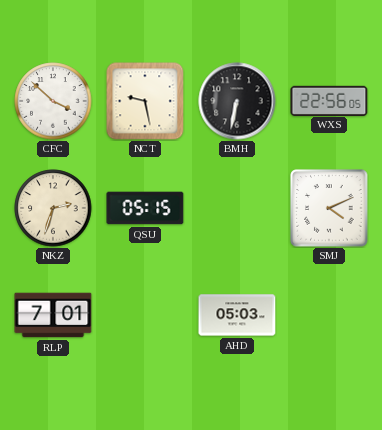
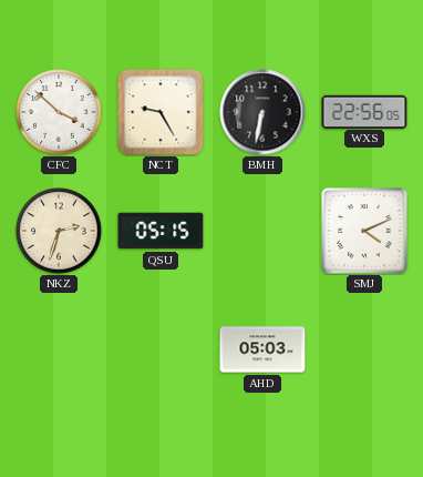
NCT: 9:28 -> 9:25
RLP: 7:01 -> none
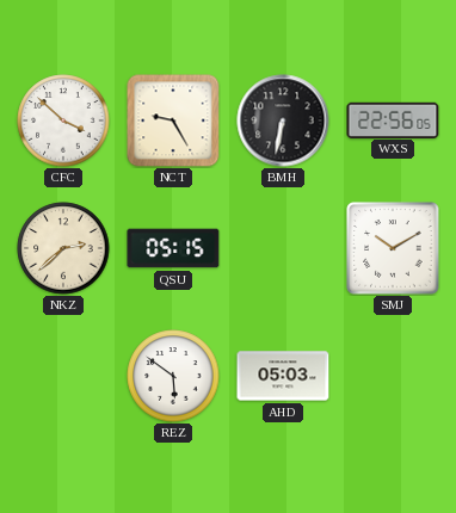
NKZ: 2:33 -> 2:38
SMJ: 4:11 -> 10:10
REZ: none -> 5:51
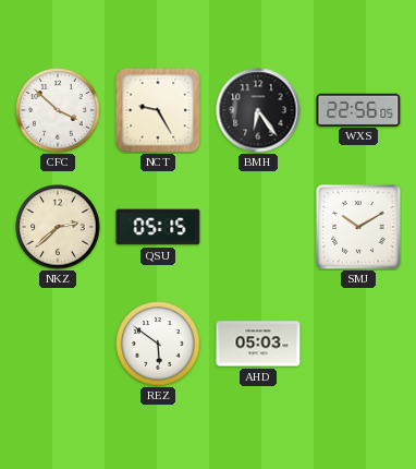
BMH: 6:32 -> 6:24
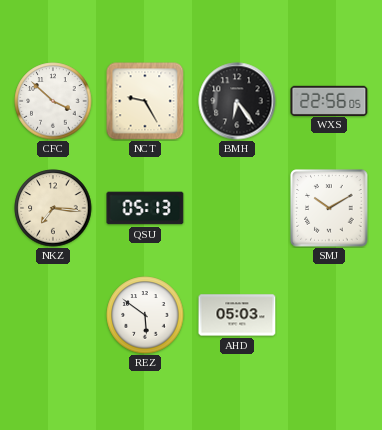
NKZ: 2:38 -> 7:16
QSU: 05:15 -> 05:13
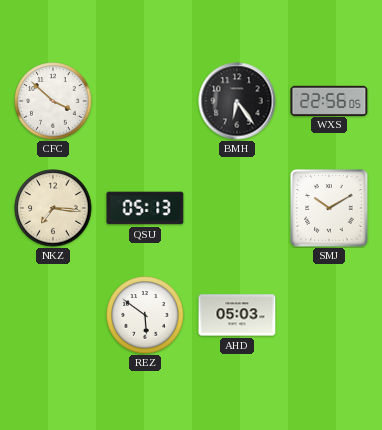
NCT: 9:25 -> none
